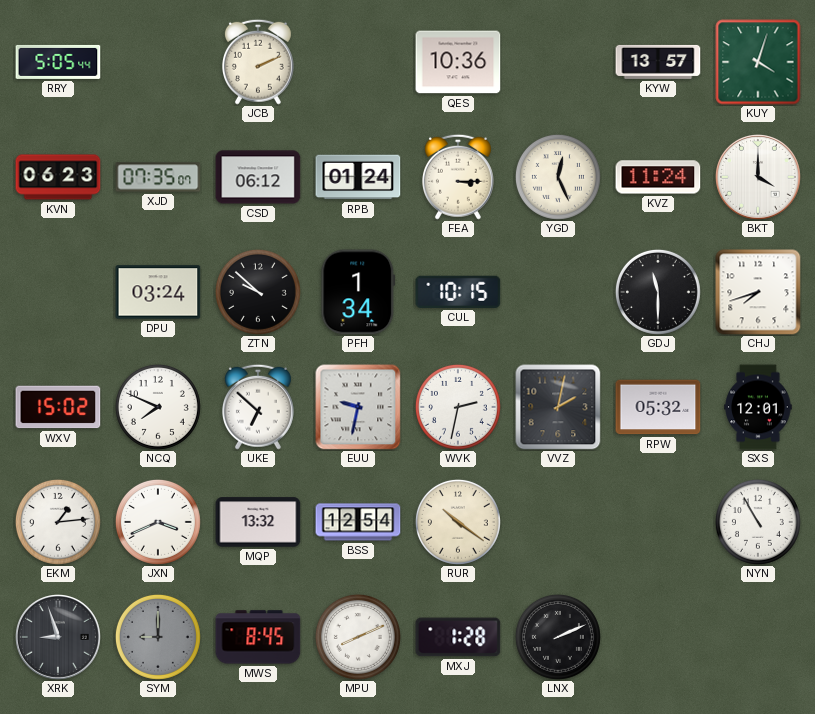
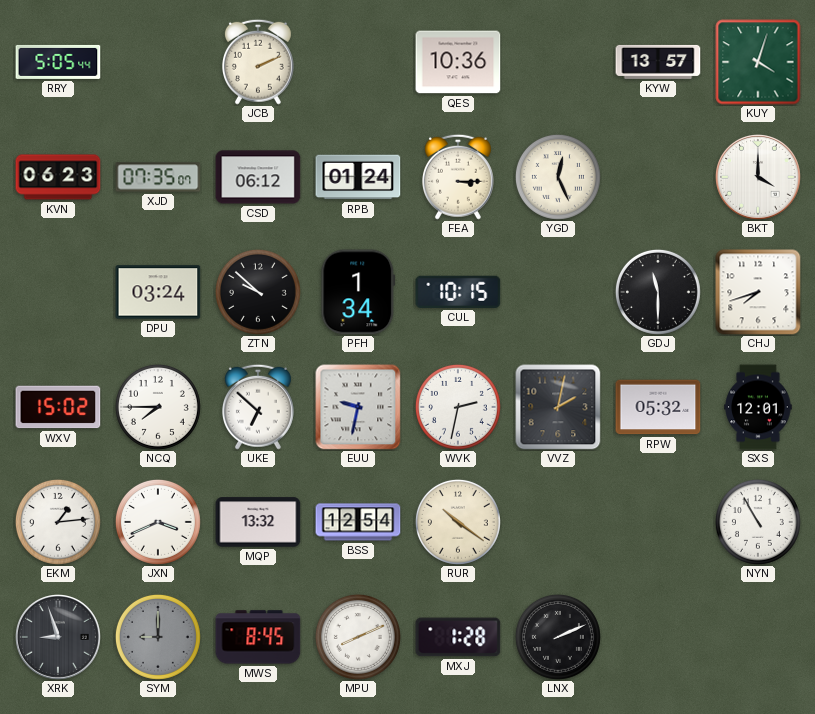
KVZ: 11:24 -> none
NCQ: 7:49 -> 7:45
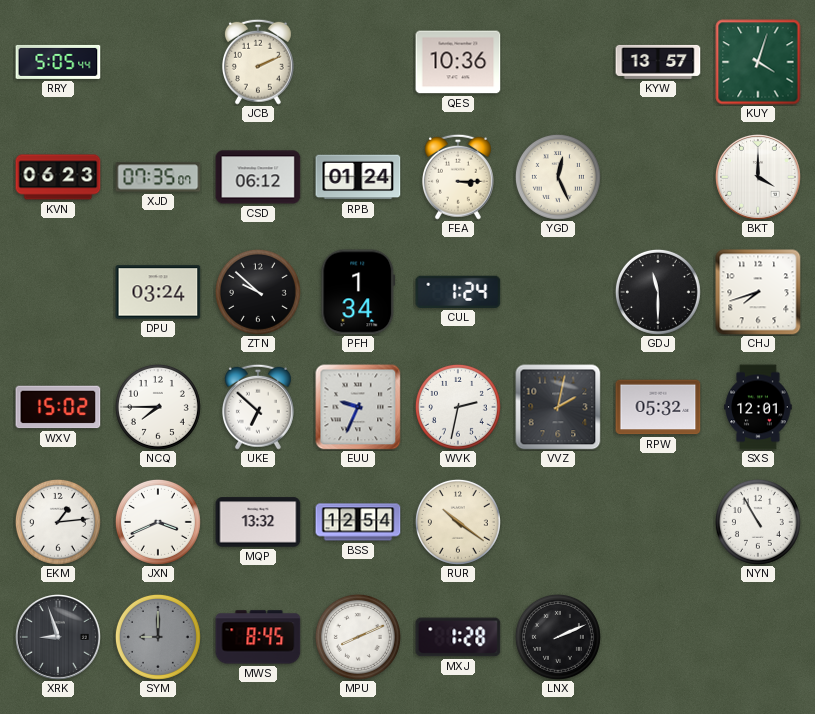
CUL: 10:15 -> 1:24
EUU: 9:32 -> 9:34
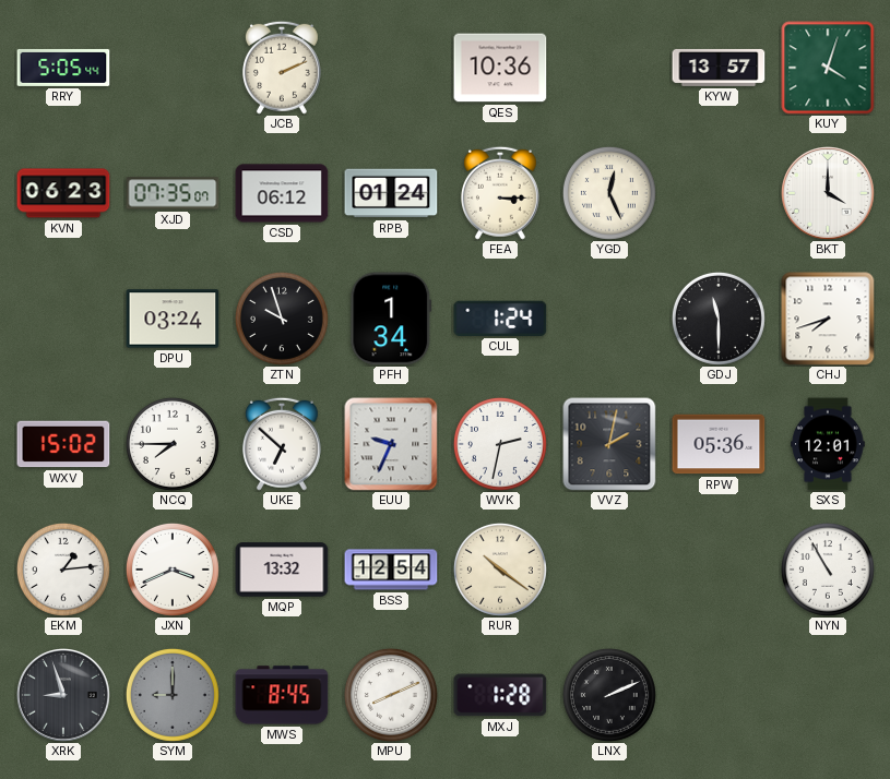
ZTN: 9:52 -> 9:57
RPW: 05:32 -> 05:36
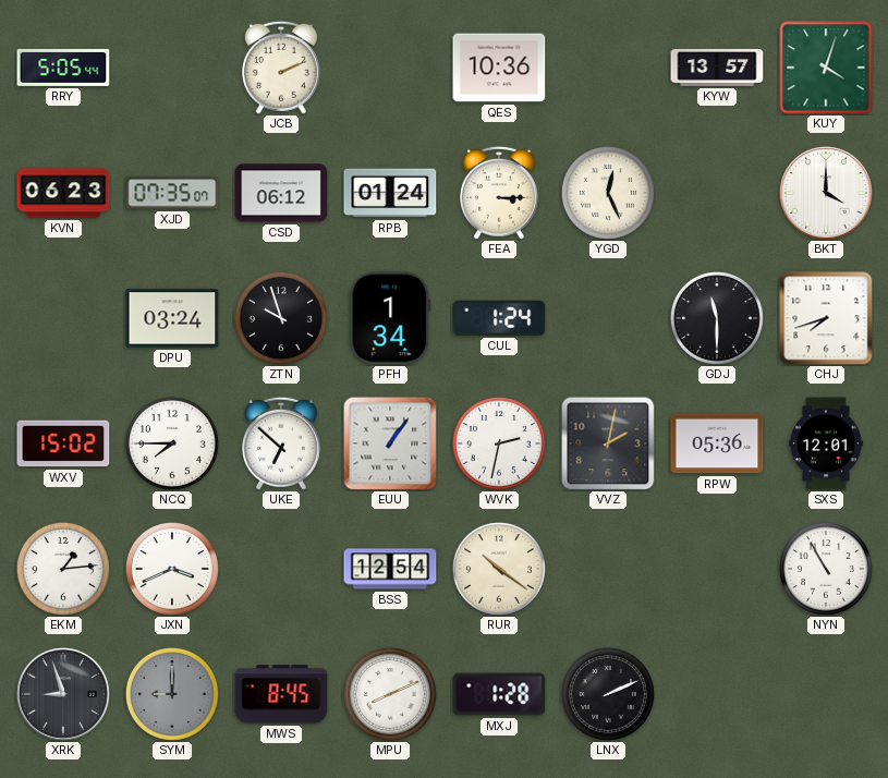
EUU: 9:34 -> 1:06
MQP: 13:32 -> none
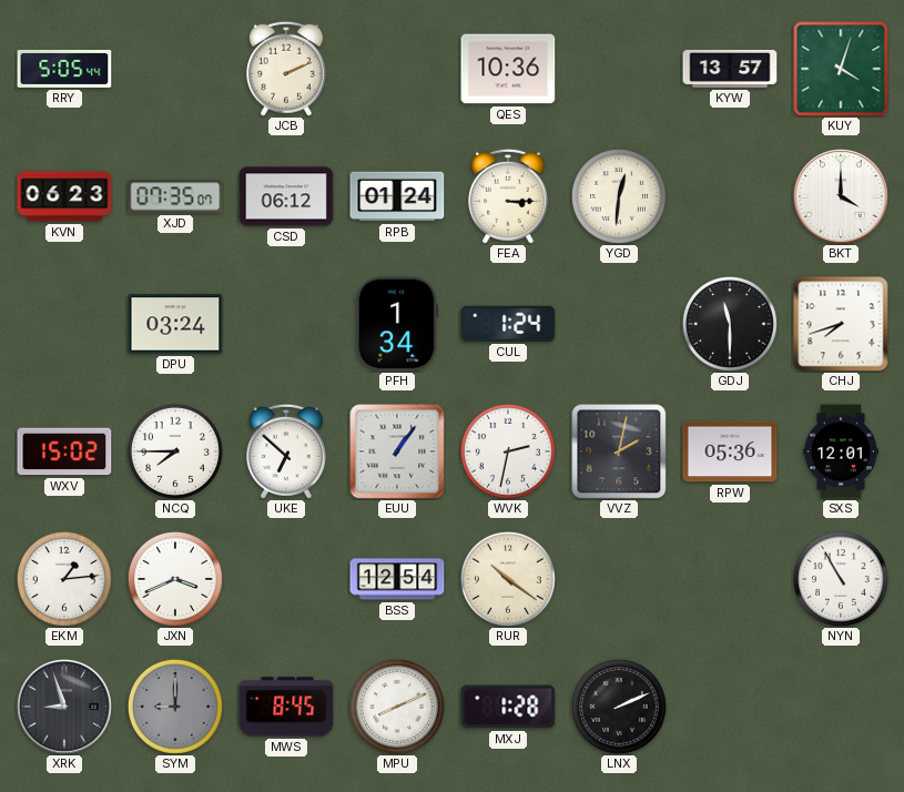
YGD: 12:26 -> 12:31
ZTN: 9:57 -> none
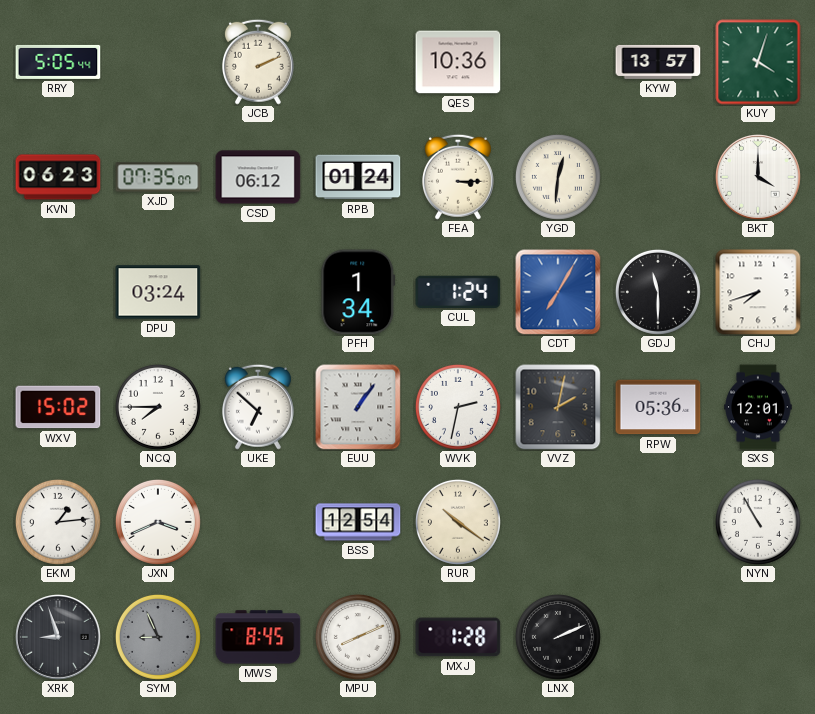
CDT: none -> 7:05
SYM: 9:00 -> 8:56
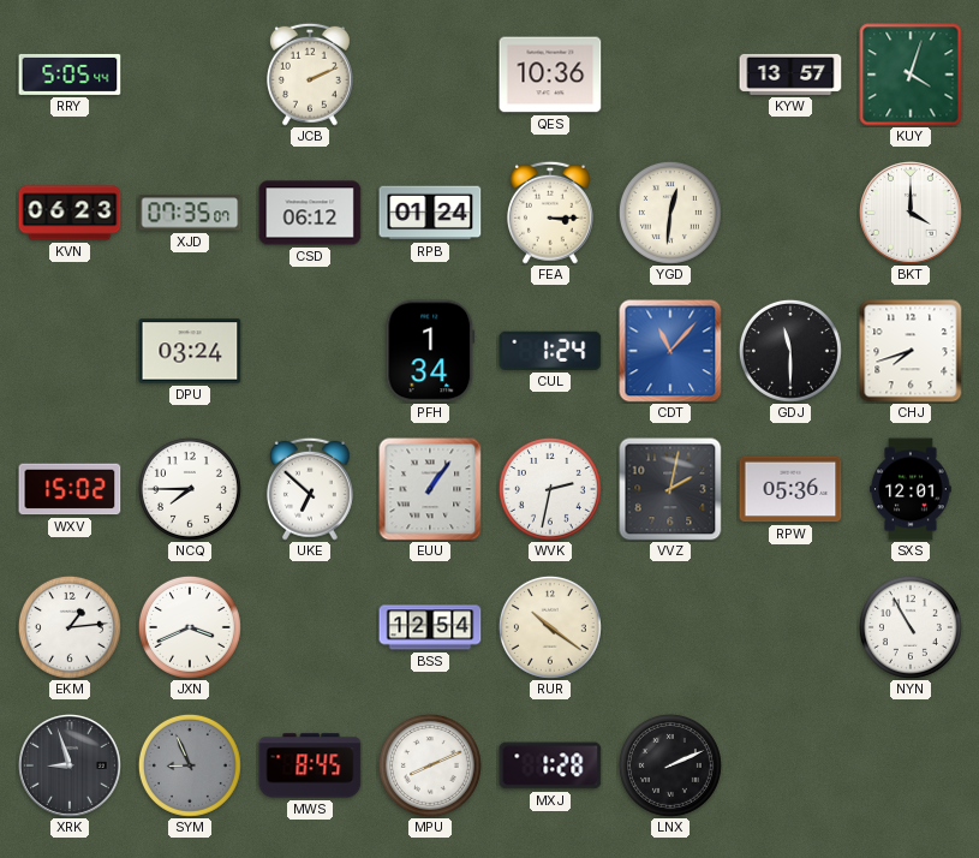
CDT: 7:05 -> 11:07
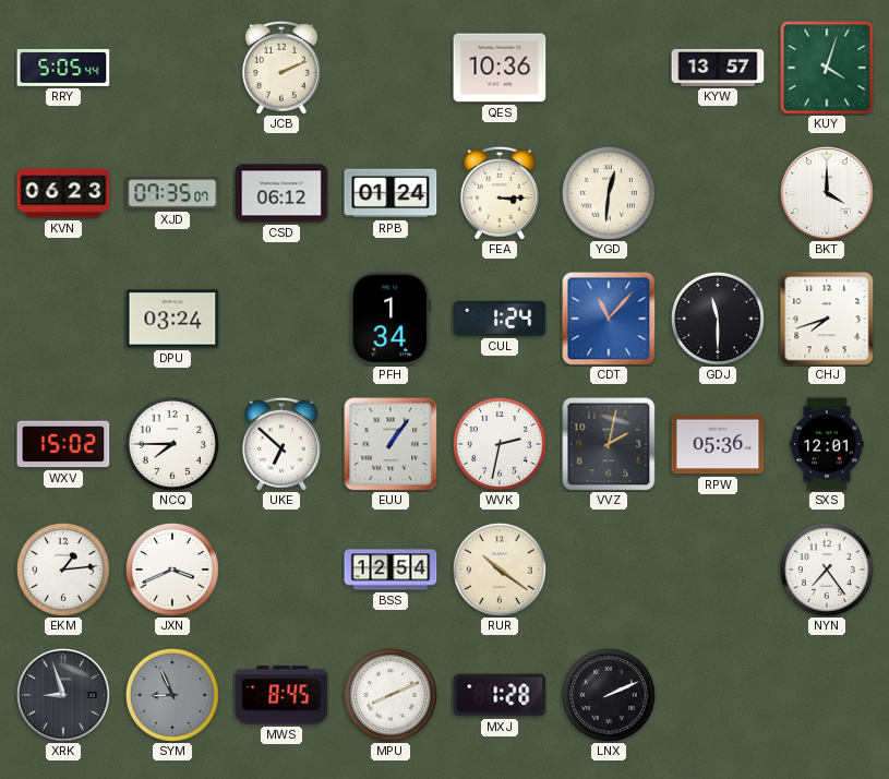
NYN: 10:55 -> 7:24
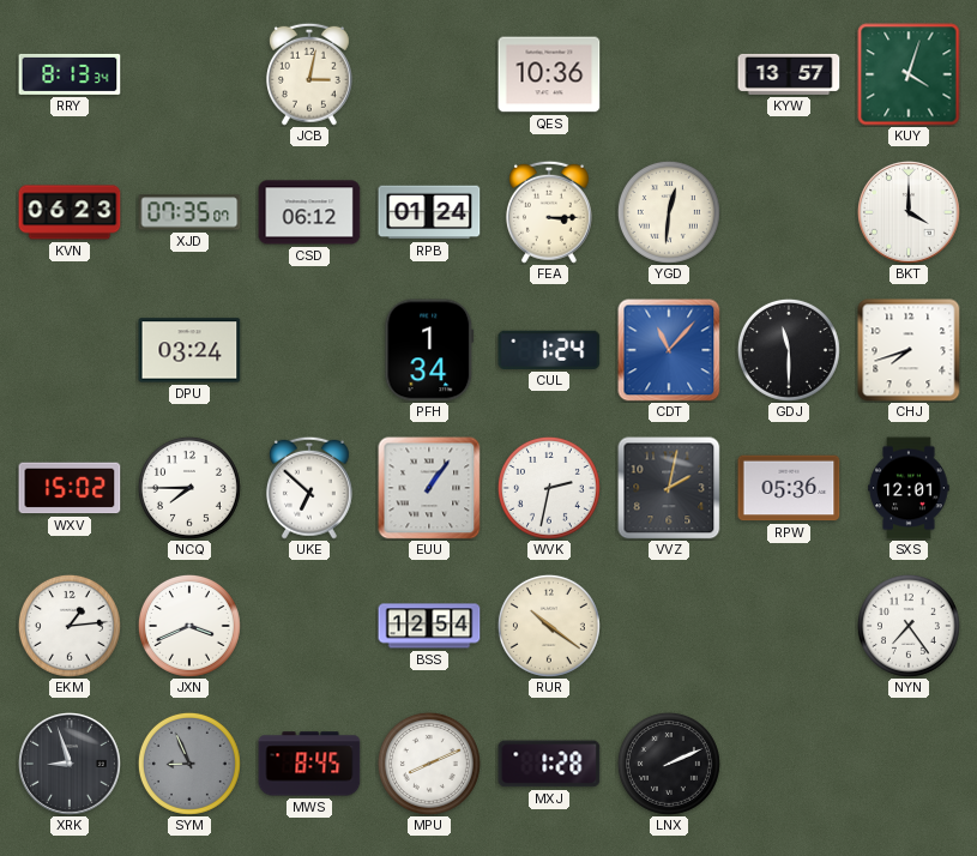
RRY: 5:05 -> 8:13
JCB: 2:11 -> 3:02
